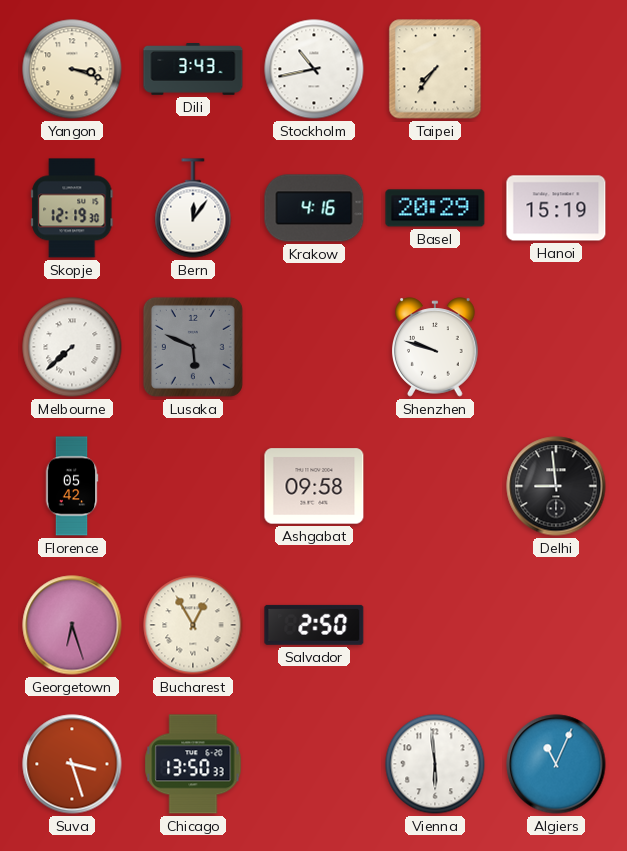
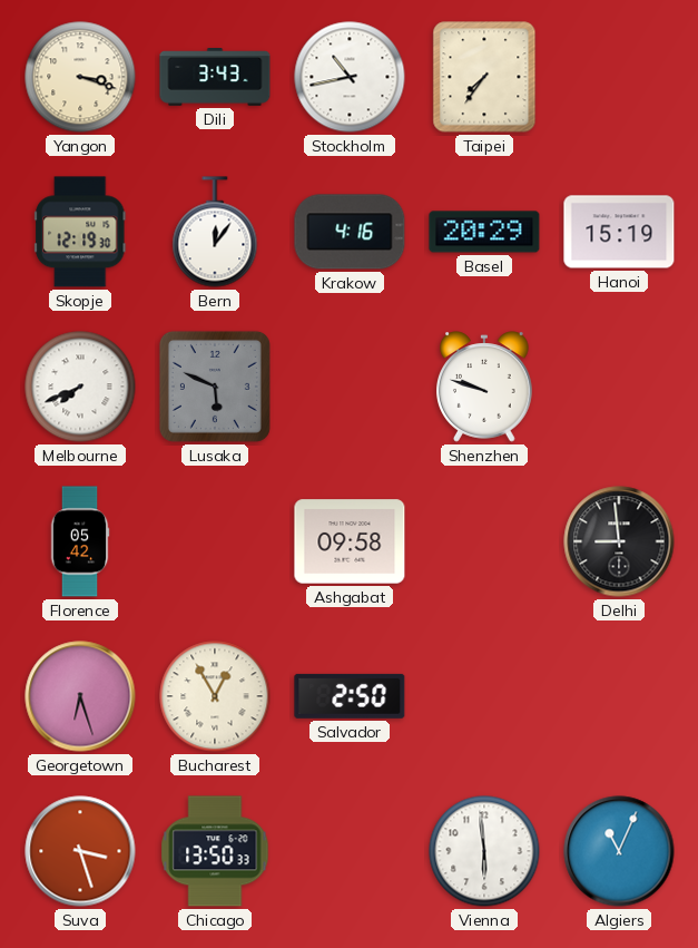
Melbourne: 7:38 -> 7:41
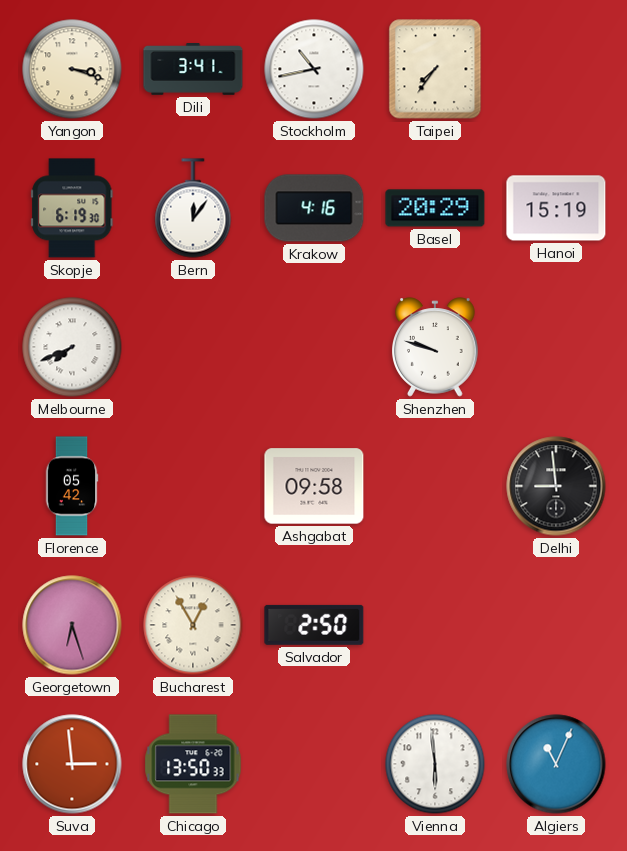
Dili: 3:43 -> 3:41
Skopje: 12:19 -> 6:19
Lusaka: 5:49 -> none
Suva: 3:27 -> 2:59
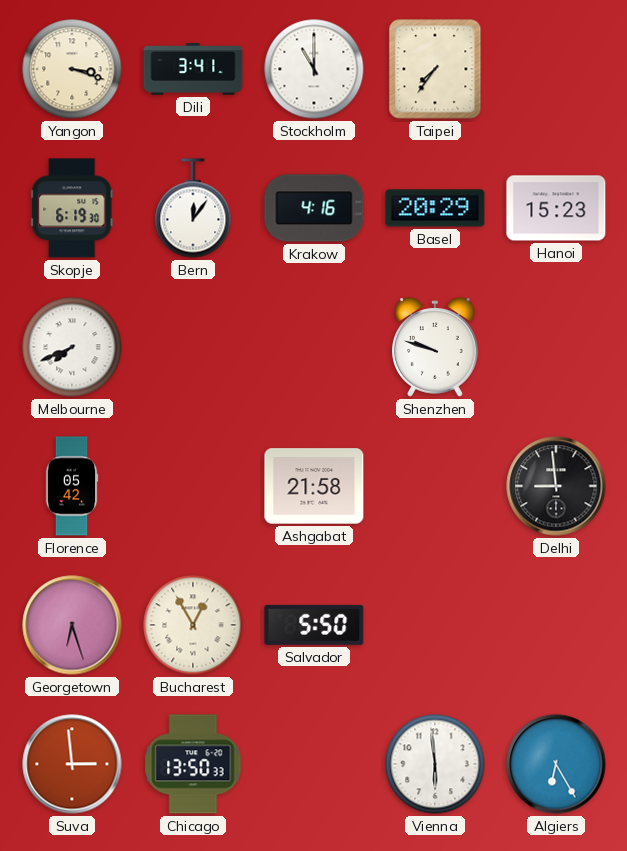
Stockholm: 10:43 -> 11:00
Hanoi: 15:19 -> 15:23
Ashgabat: 09:58 -> 21:58
Salvador: 2:50 -> 5:50
Algiers: 11:04 -> 6:25
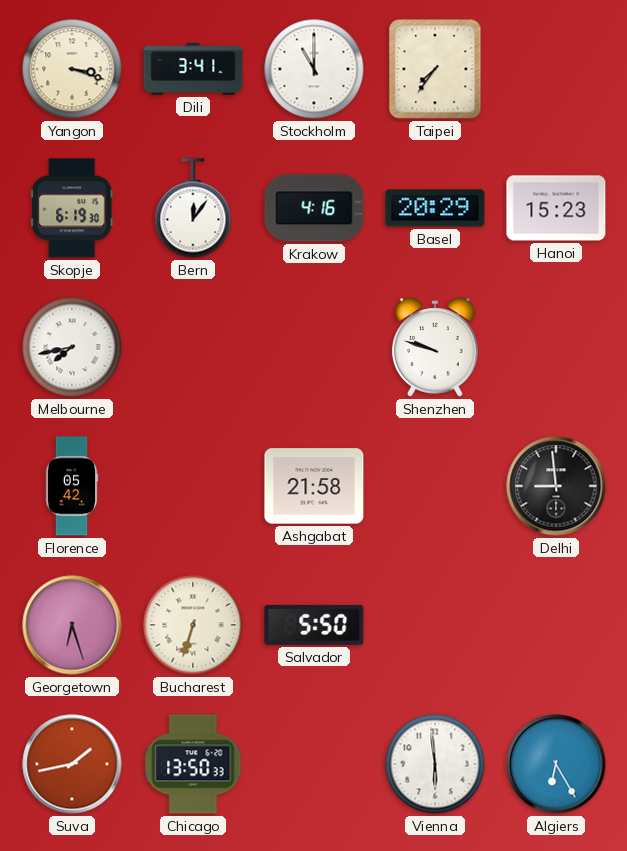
Melbourne: 7:41 -> 7:43
Bucharest: 12:55 -> 6:33
Suva: 2:59 -> 1:43
